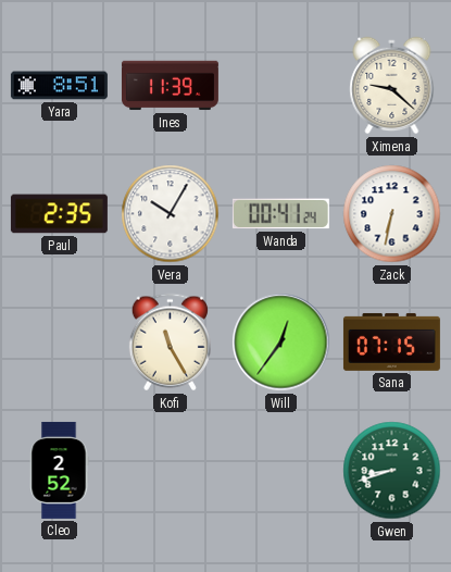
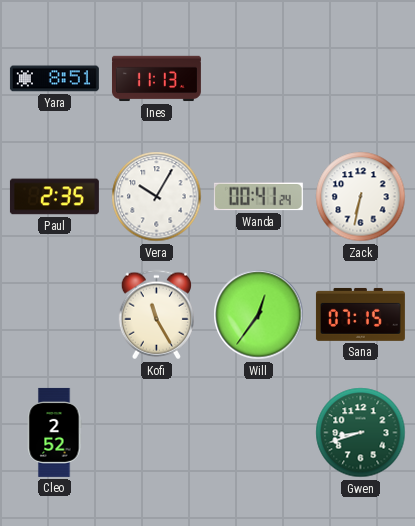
Ines: 11:39 -> 11:13
Ximena: 9:22 -> none
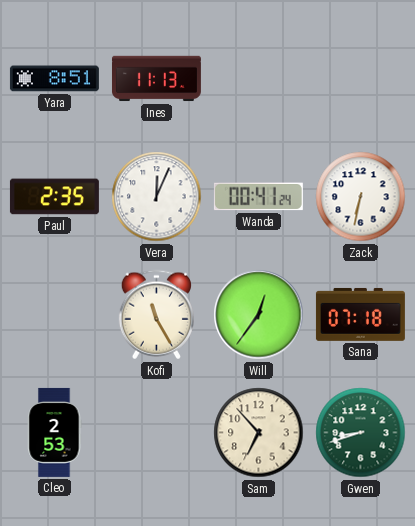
Vera: 10:05 -> 12:04
Sana: 07:15 -> 07:18
Cleo: 2:52 -> 2:53
Sam: none -> 6:53
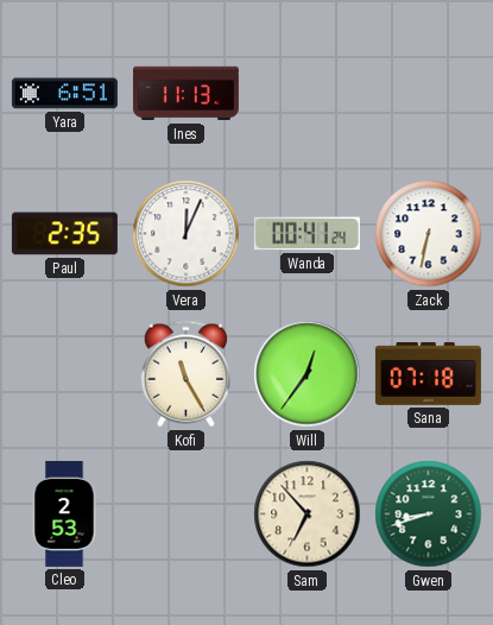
Yara: 8:51 -> 6:51
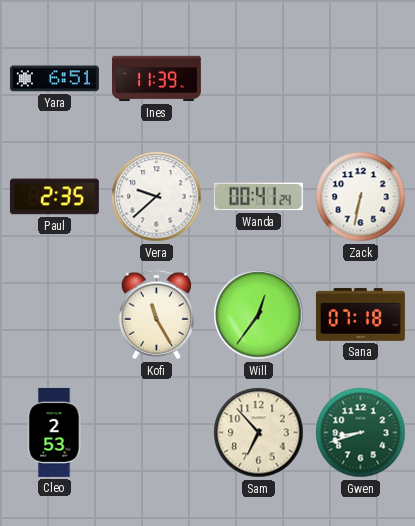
Ines: 11:13 -> 11:39
Vera: 12:04 -> 9:38
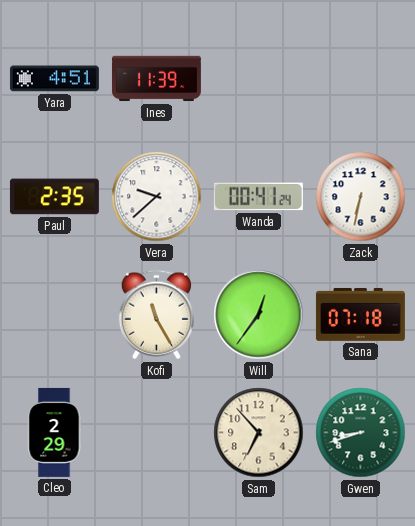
Yara: 6:51 -> 4:51
Cleo: 2:53 -> 2:29
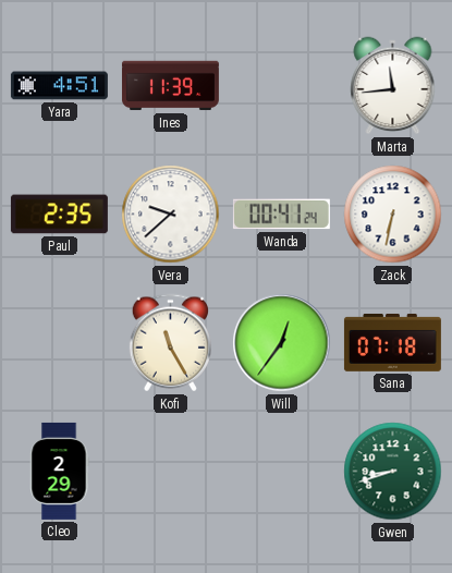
Marta: none -> 11:44
Sam: 6:53 -> none
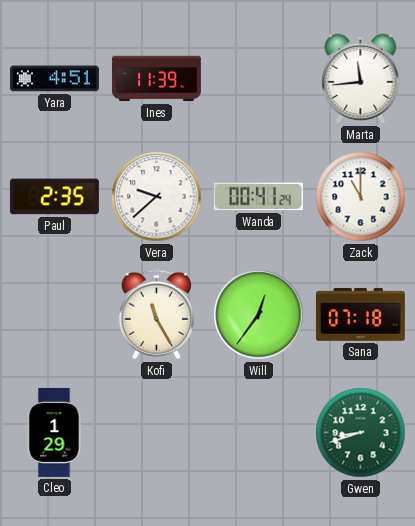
Zack: 6:32 -> 11:00
Cleo: 2:29 -> 1:29
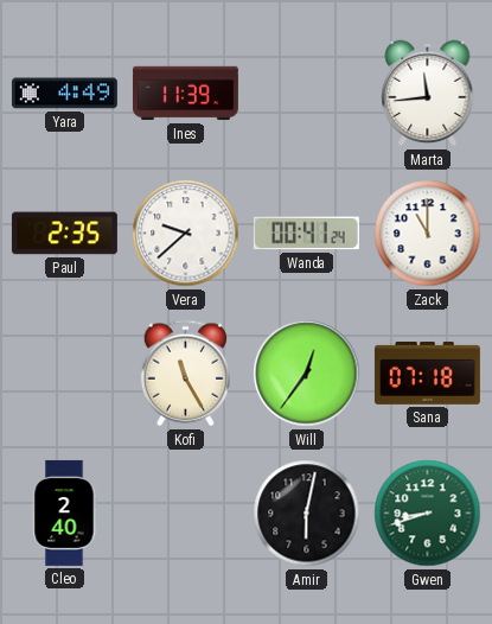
Yara: 4:51 -> 4:49
Cleo: 1:29 -> 2:40
Amir: none -> 6:02
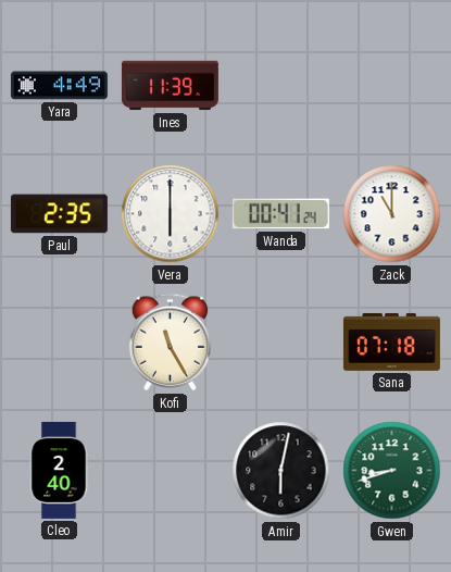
Marta: 11:44 -> none
Vera: 9:38 -> 6:00
Will: 12:36 -> none
